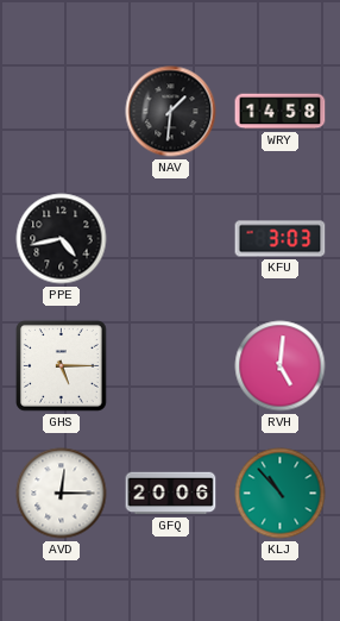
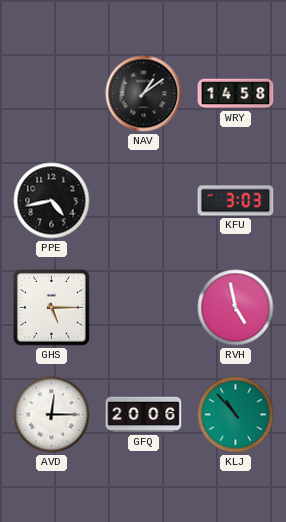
NAV: 1:31 -> 1:09
RVH: 5:01 -> 4:58
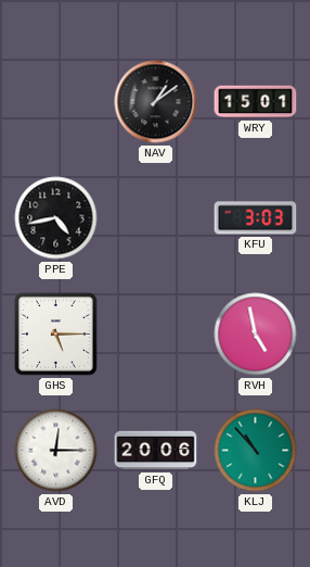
WRY: 14:58 -> 15:01
